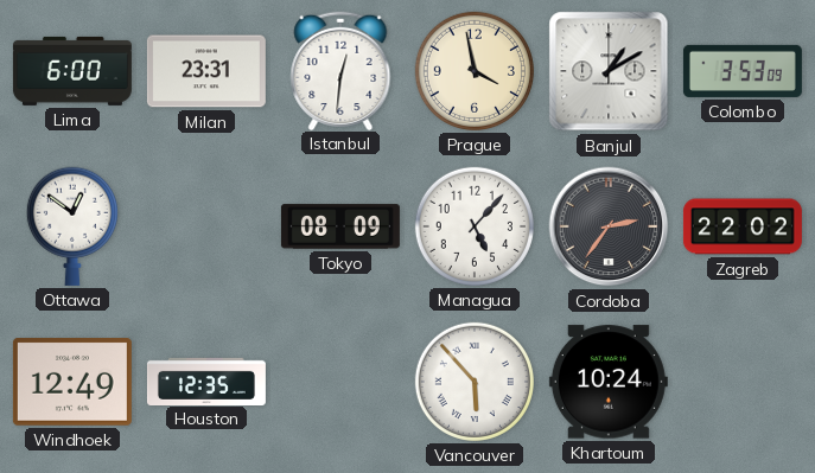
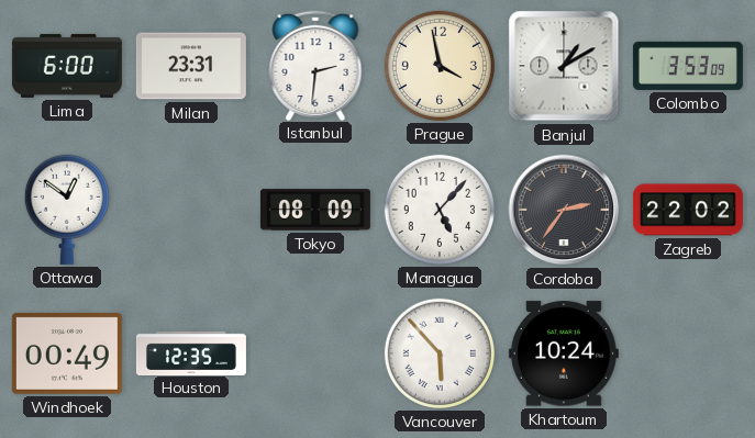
Istanbul: 12:31 -> 2:31
Windhoek: 12:49 -> 00:49
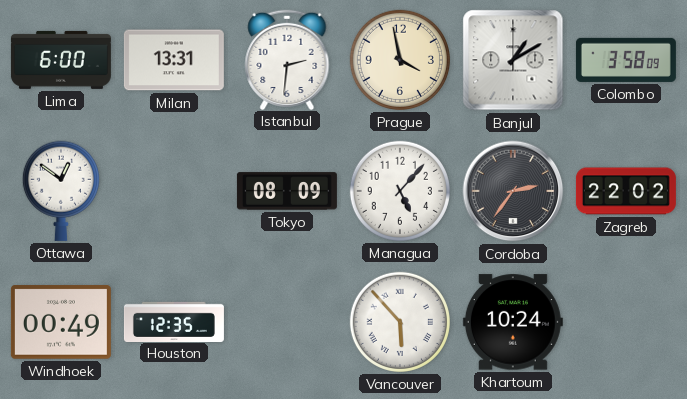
Milan: 23:31 -> 13:31
Colombo: 3:53 -> 3:58
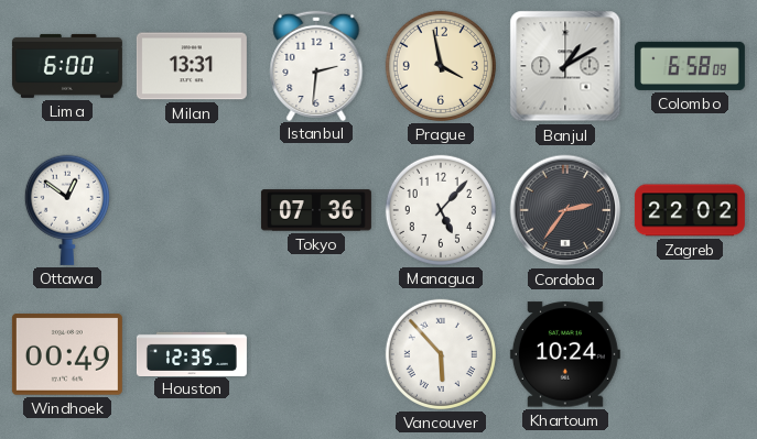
Colombo: 3:58 -> 6:58
Tokyo: 08:09 -> 07:36
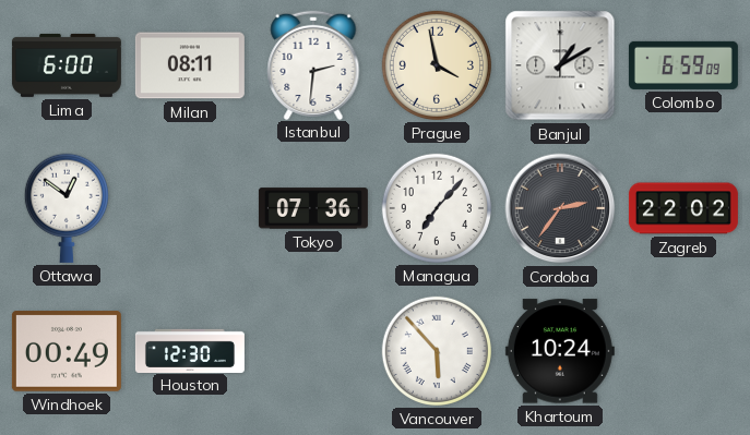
Milan: 13:31 -> 08:11
Colombo: 6:58 -> 6:59
Managua: 5:07 -> 7:07
Houston: 12:35 -> 12:30
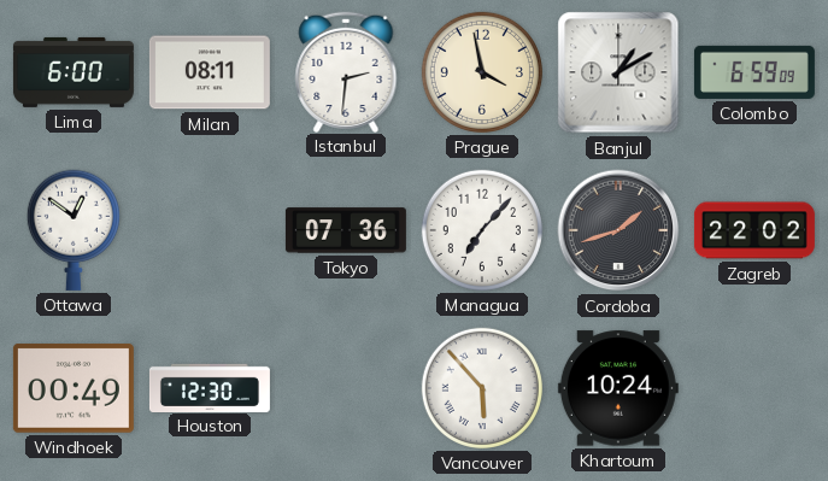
Cordoba: 2:36 -> 1:42
